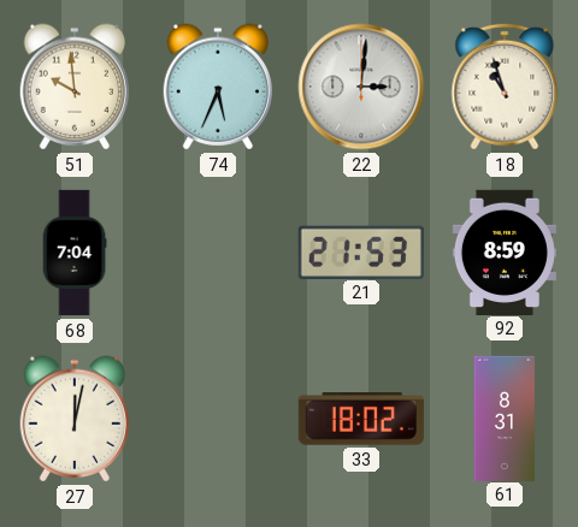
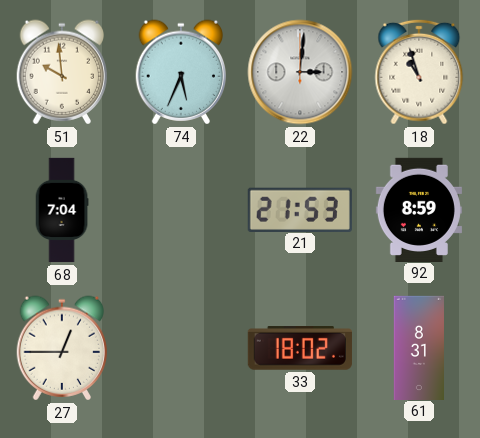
27: 12:02 -> 12:45
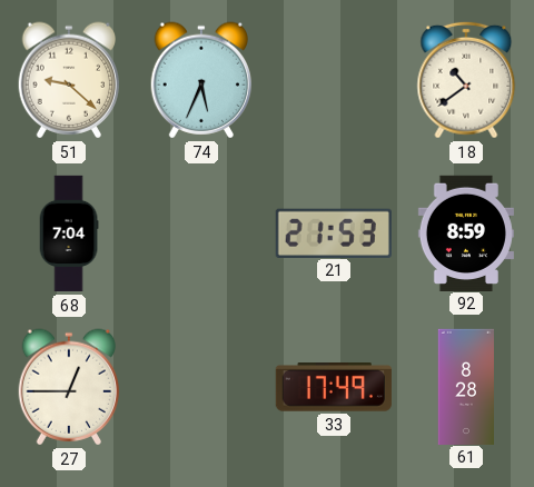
51: 9:59 -> 9:22
22: 3:01 -> none
18: 10:57 -> 10:39
33: 18:02 -> 17:49
61: 8:31 -> 8:28
